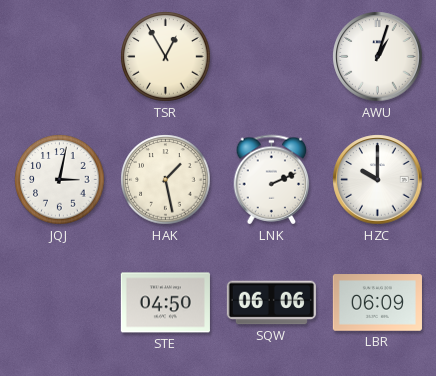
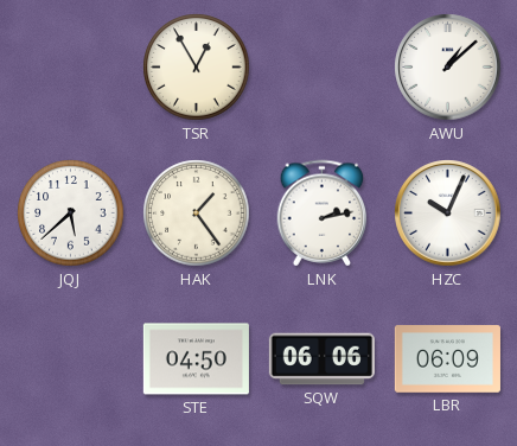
AWU: 1:03 -> 1:08
JQJ: 3:02 -> 5:38
HAK: 1:28 -> 1:24
LNK: 2:11 -> 2:13
HZC: 10:00 -> 10:04
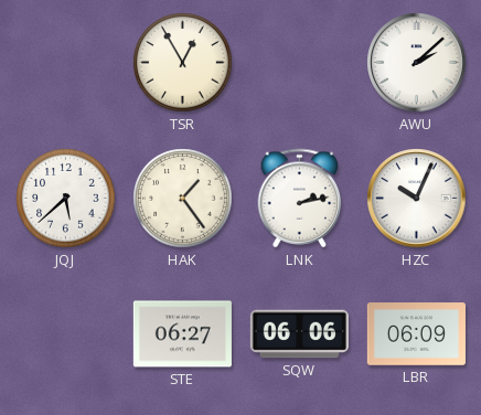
AWU: 1:08 -> 2:08
STE: 04:50 -> 06:27
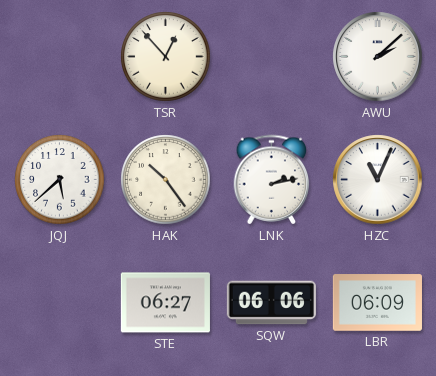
TSR: 12:55 -> 12:53
HAK: 1:24 -> 10:24
HZC: 10:04 -> 11:04
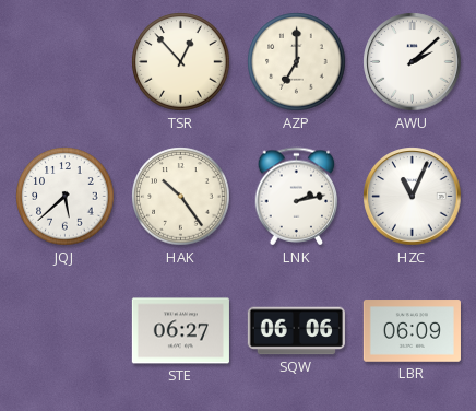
AZP: none -> 7:00
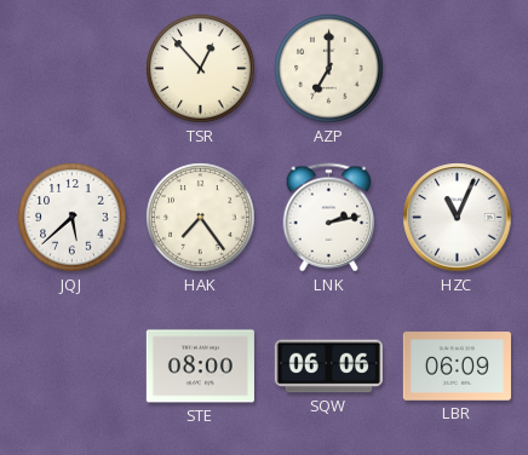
AWU: 2:08 -> none
HAK: 10:24 -> 7:24
STE: 06:27 -> 08:00
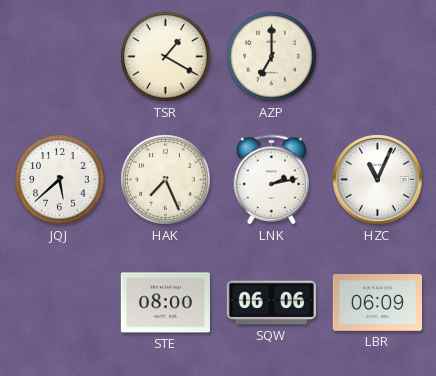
TSR: 12:53 -> 1:20
HAK: 7:24 -> 7:26
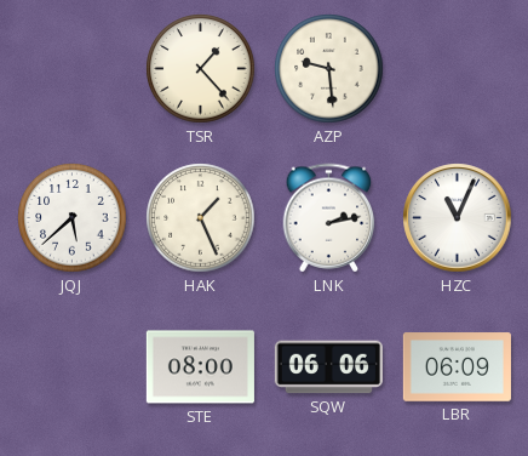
TSR: 1:20 -> 1:23
AZP: 7:00 -> 9:29
HAK: 7:26 -> 1:26
